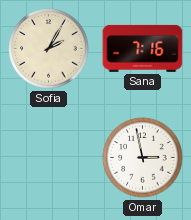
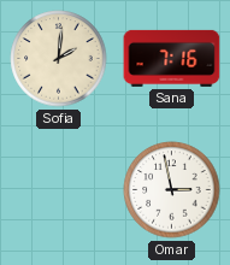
Sofia: 2:05 -> 2:01
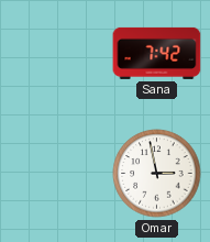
Sofia: 2:01 -> none
Sana: 7:16 -> 7:42
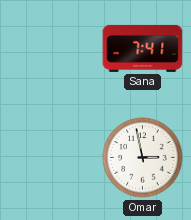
Sana: 7:42 -> 7:41
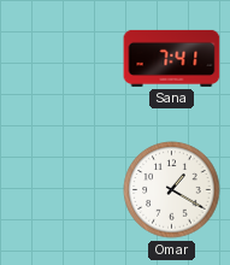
Omar: 2:58 -> 1:20
